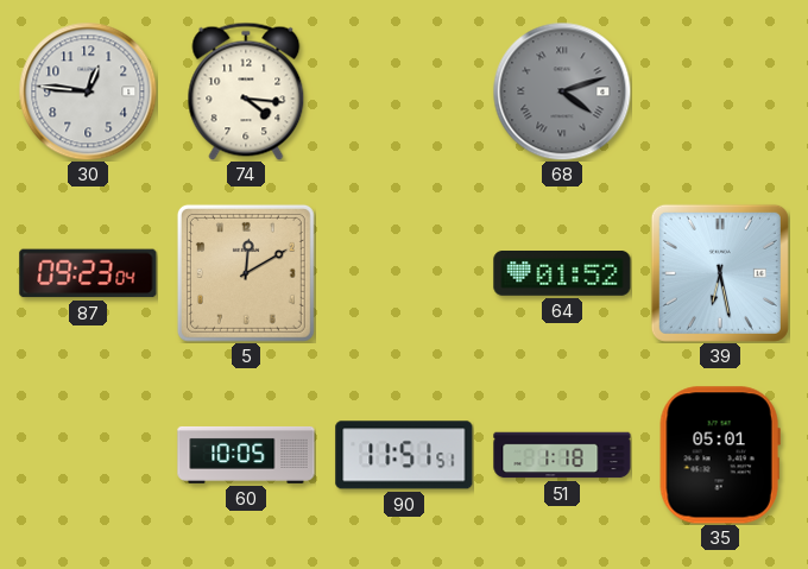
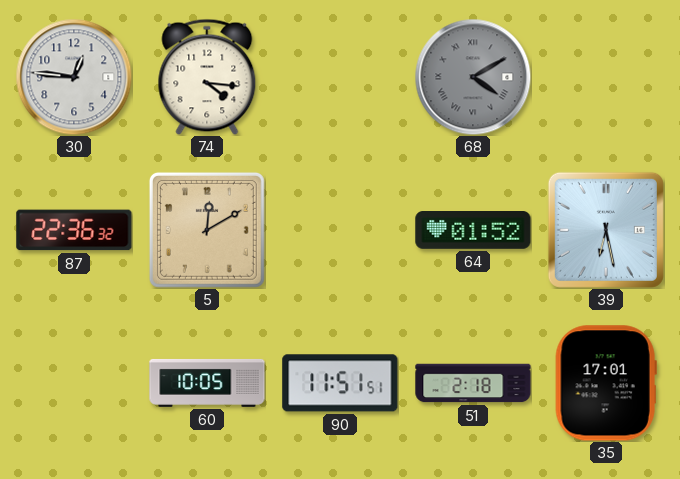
68: 4:12 -> 4:10
87: 09:23 -> 22:36
51: 1:18 -> 2:18
35: 05:01 -> 17:01
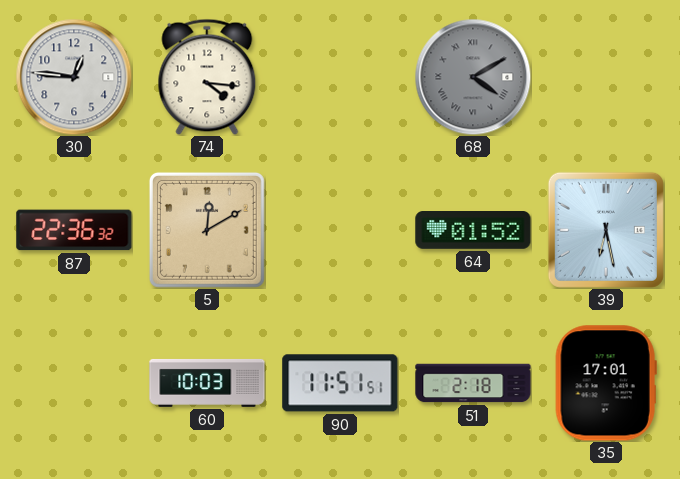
60: 10:05 -> 10:03
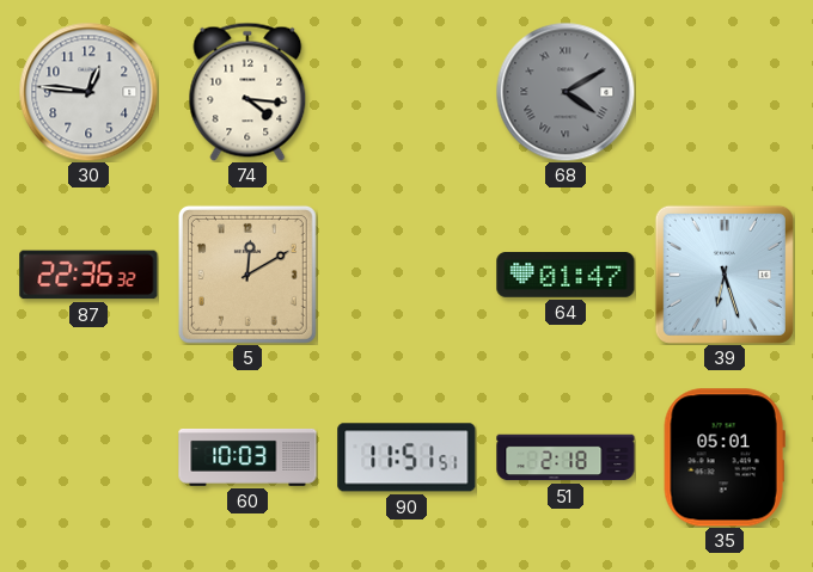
64: 01:52 -> 01:47
39: 6:28 -> 6:27
35: 17:01 -> 05:01
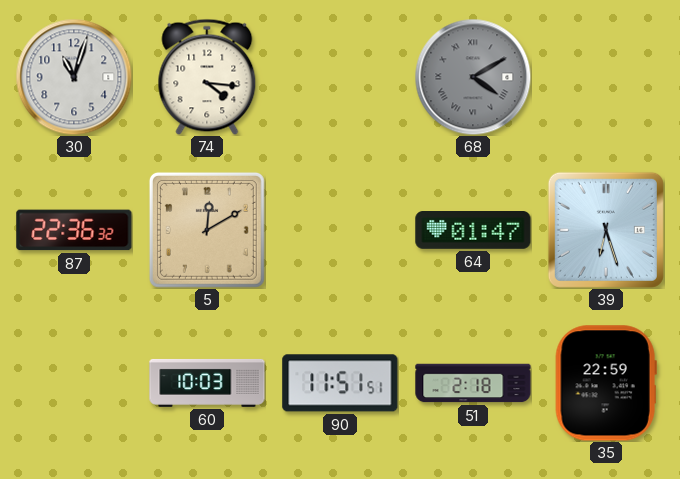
30: 12:46 -> 11:03
35: 05:01 -> 22:59
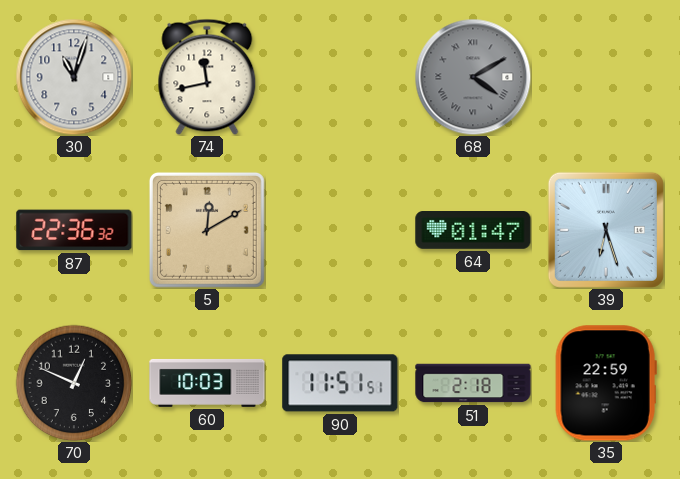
74: 4:16 -> 11:43
70: none -> 12:49
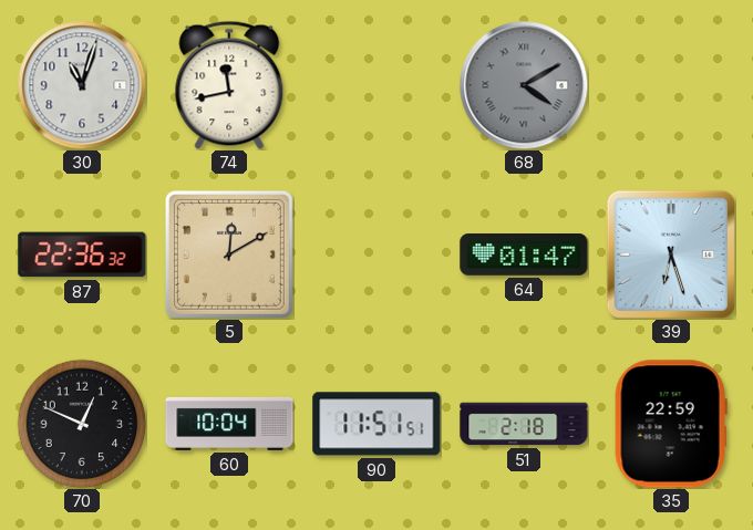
60: 10:03 -> 10:04
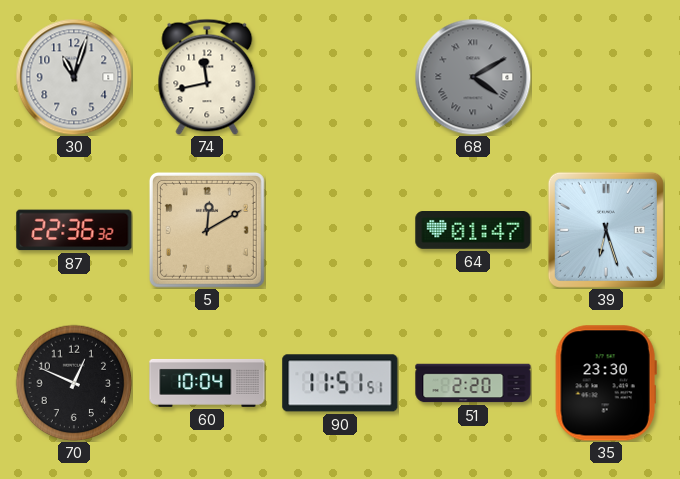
51: 2:18 -> 2:20
35: 22:59 -> 23:30
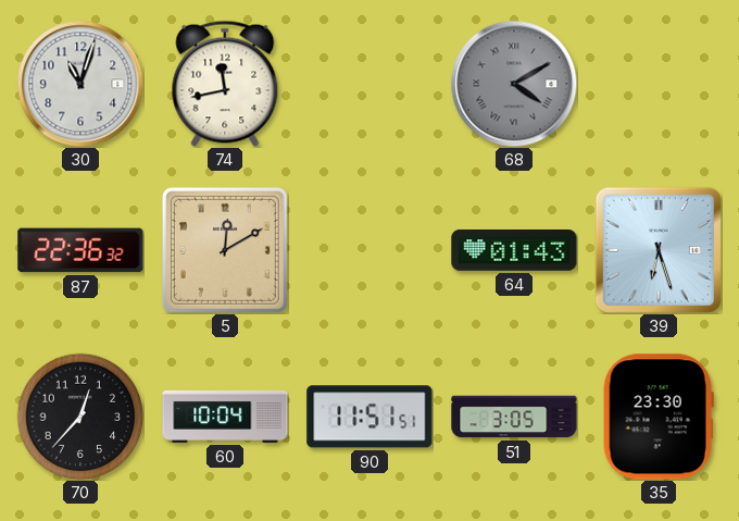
64: 01:47 -> 01:43
70: 12:49 -> 12:37
51: 2:20 -> 3:05
